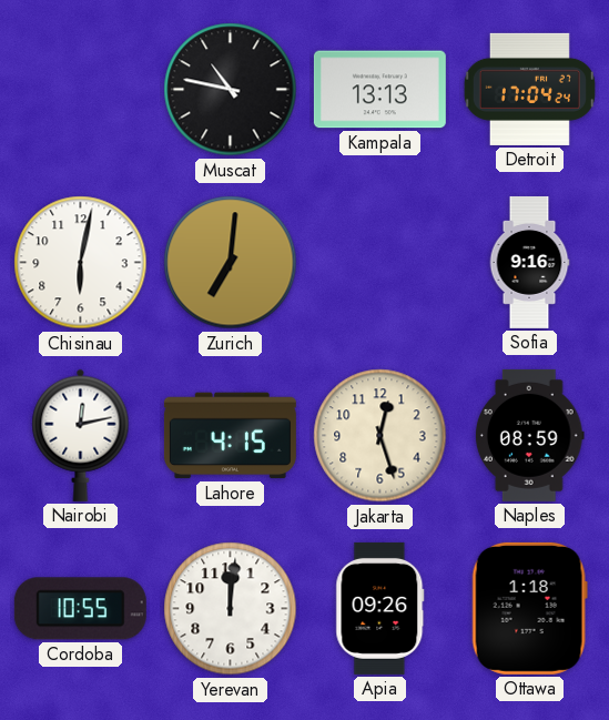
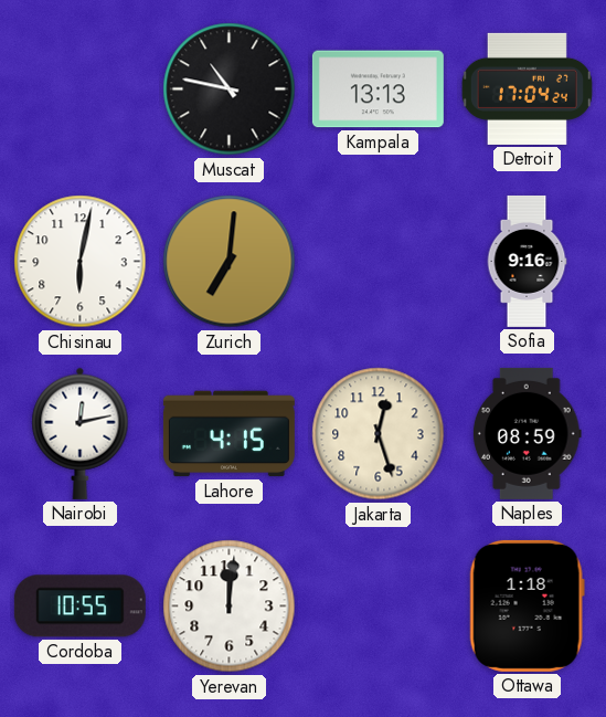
Apia: 09:26 -> none
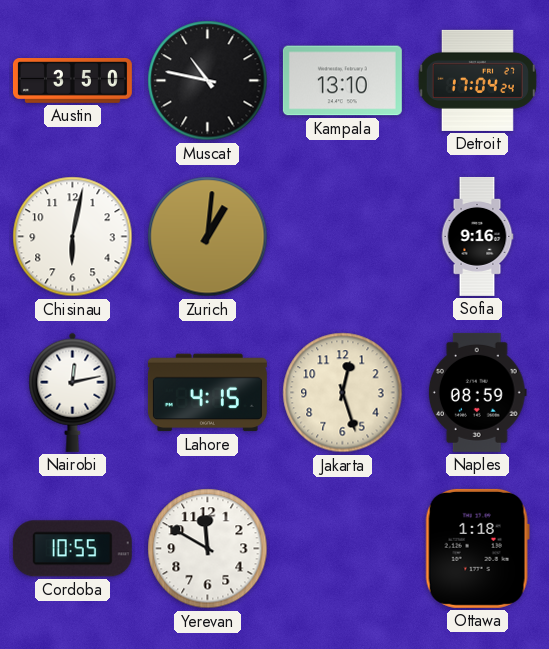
Austin: none -> 3:50
Kampala: 13:13 -> 13:10
Zurich: 7:01 -> 1:01
Yerevan: 12:01 -> 11:50
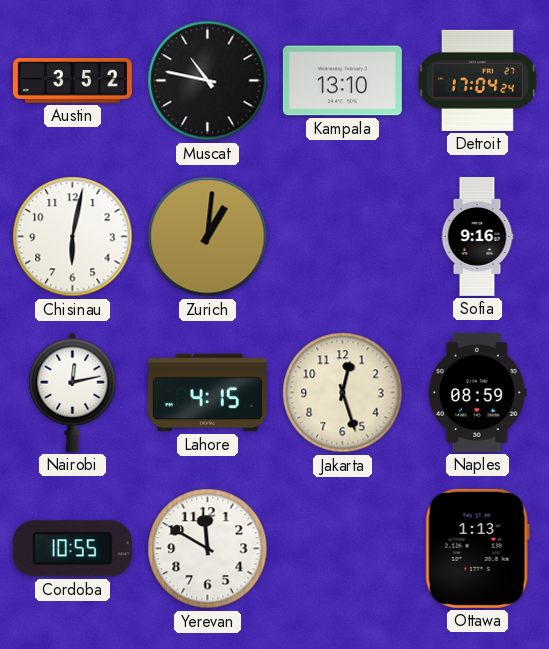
Austin: 3:50 -> 3:52
Ottawa: 1:18 -> 1:13
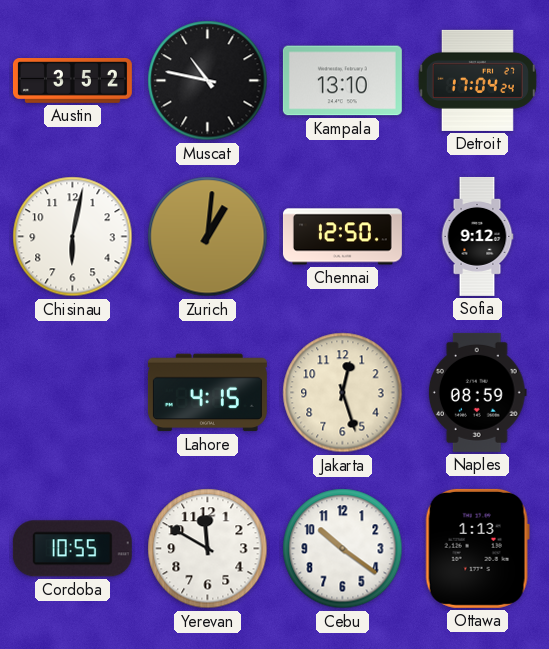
Chennai: none -> 12:50
Sofia: 9:16 -> 9:12
Nairobi: 12:13 -> none
Cebu: none -> 10:21
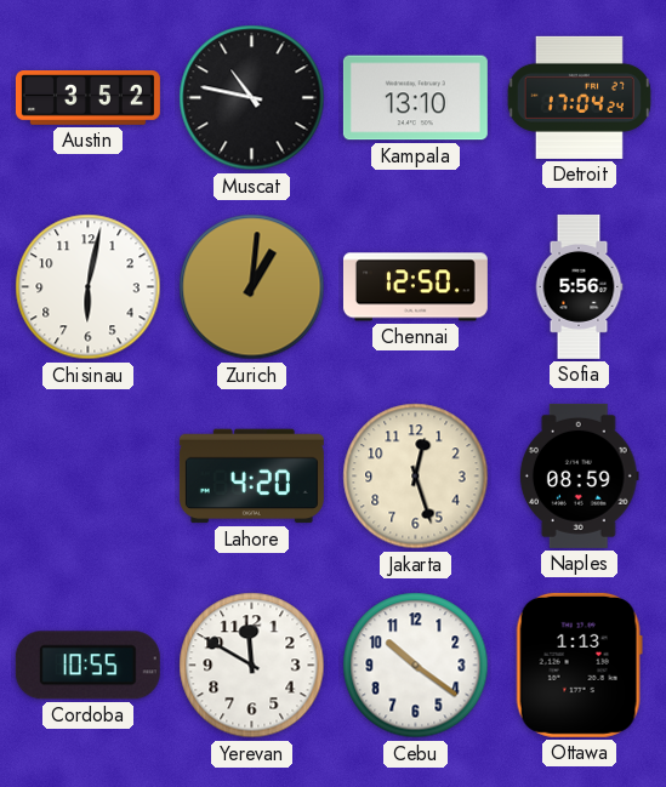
Sofia: 9:12 -> 5:56
Lahore: 4:15 -> 4:20
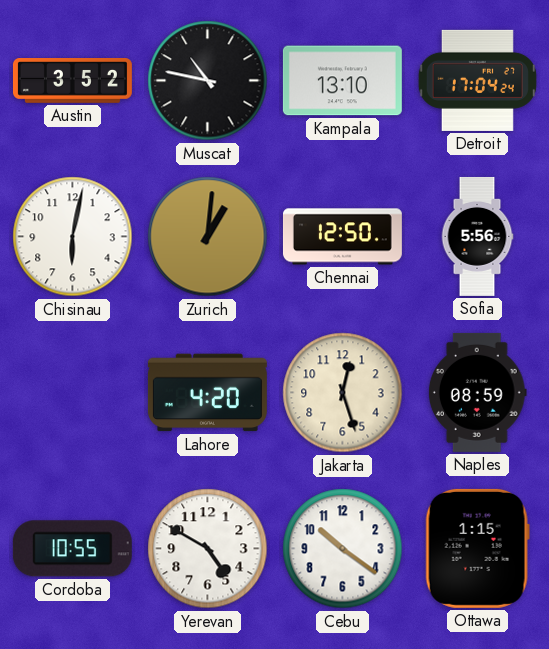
Yerevan: 11:50 -> 4:50
Ottawa: 1:13 -> 1:15
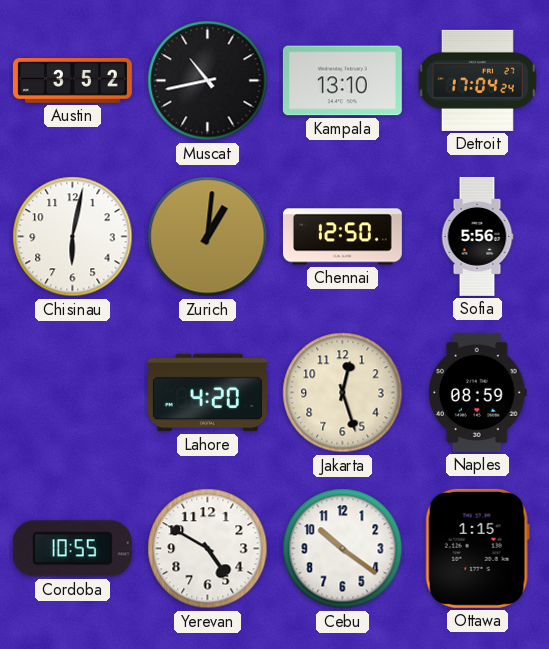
Muscat: 10:47 -> 10:43
